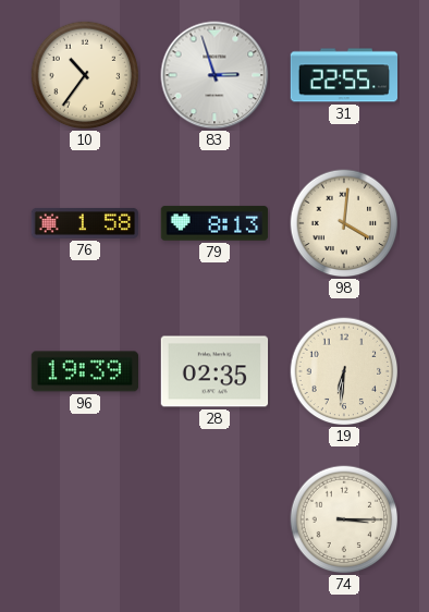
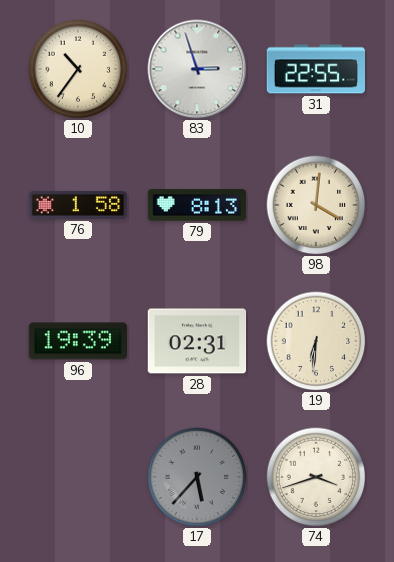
28: 02:35 -> 02:31
17: none -> 5:37
74: 3:15 -> 3:42
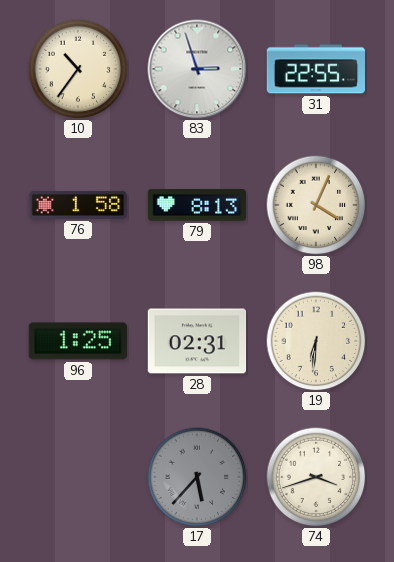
98: 4:01 -> 4:04
96: 19:39 -> 1:25
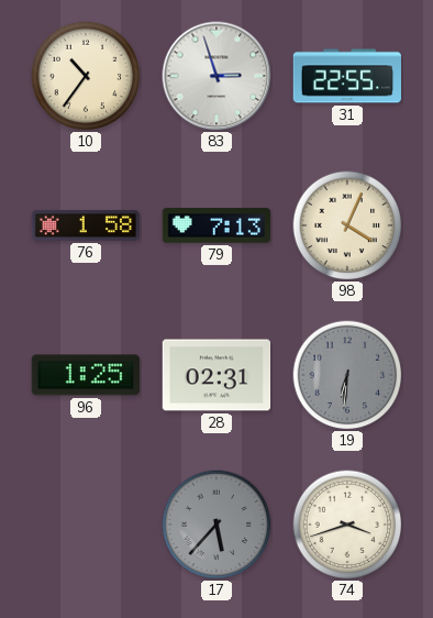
79: 8:13 -> 7:13
19 dial: cream -> grey
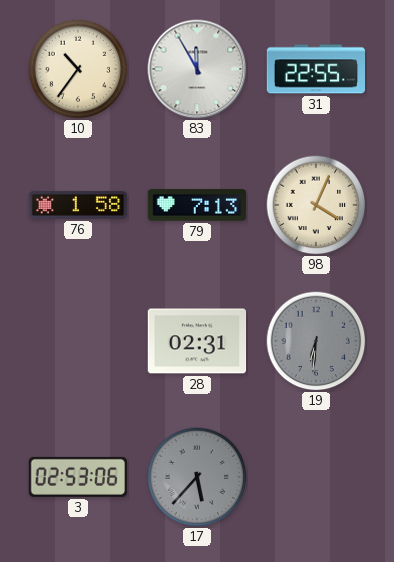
83: 2:57 -> 11:55
96: 1:25 -> none
3: none -> 02:53
74: 3:42 -> none
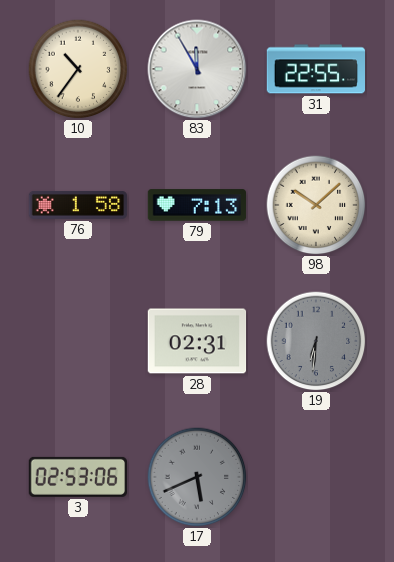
98: 4:04 -> 10:08
17: 5:37 -> 5:41
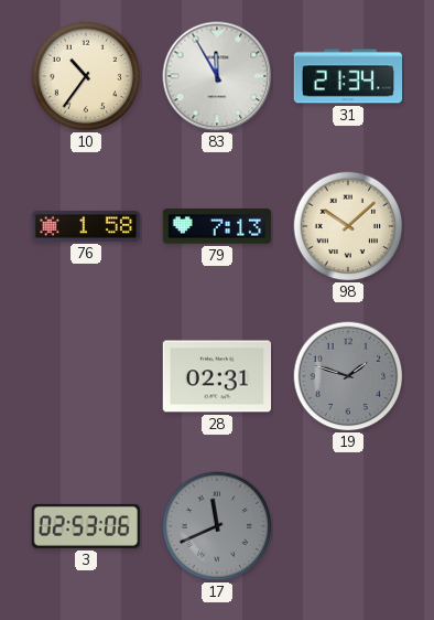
31: 22:55 -> 21:34
19: 6:31 -> 1:48
17: 5:41 -> 11:41
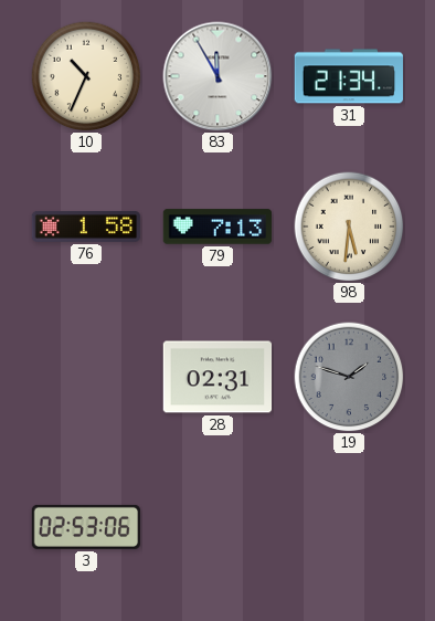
10: 10:36 -> 10:34
98: 10:08 -> 5:31
17: 11:41 -> none
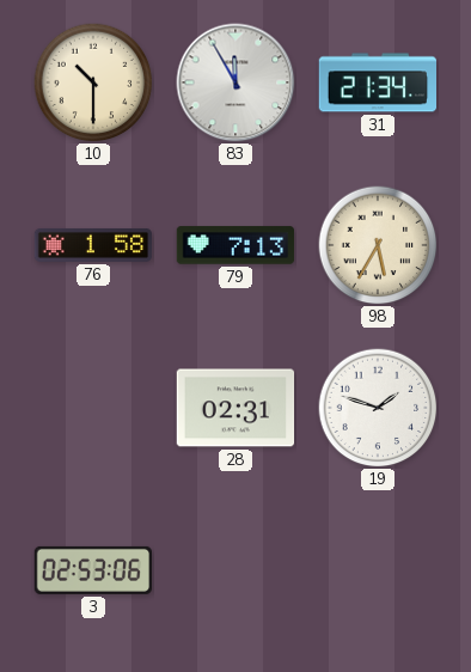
10: 10:34 -> 10:30
98: 5:31 -> 5:35
19 dial: grey -> white
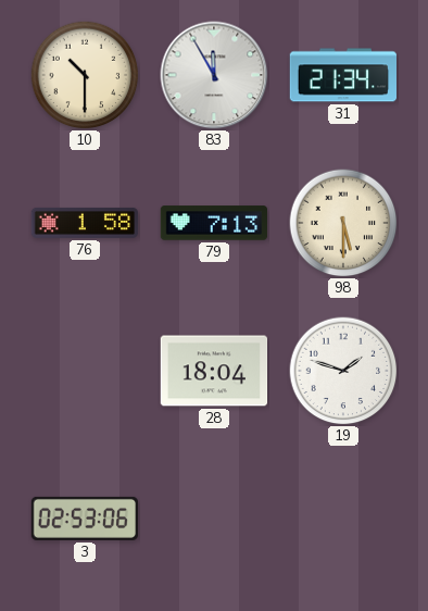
98: 5:35 -> 5:30
28: 02:31 -> 18:04
